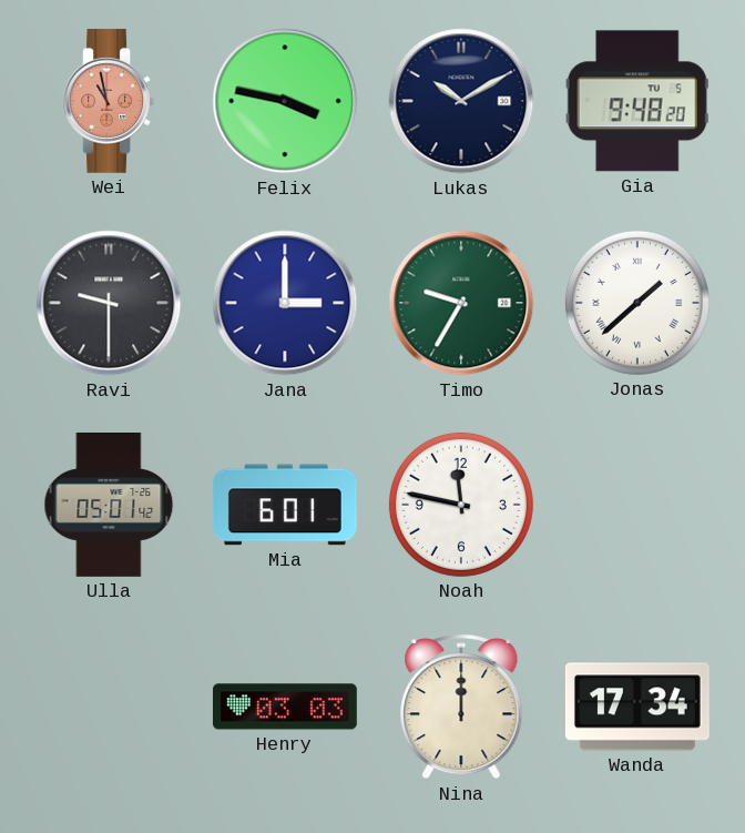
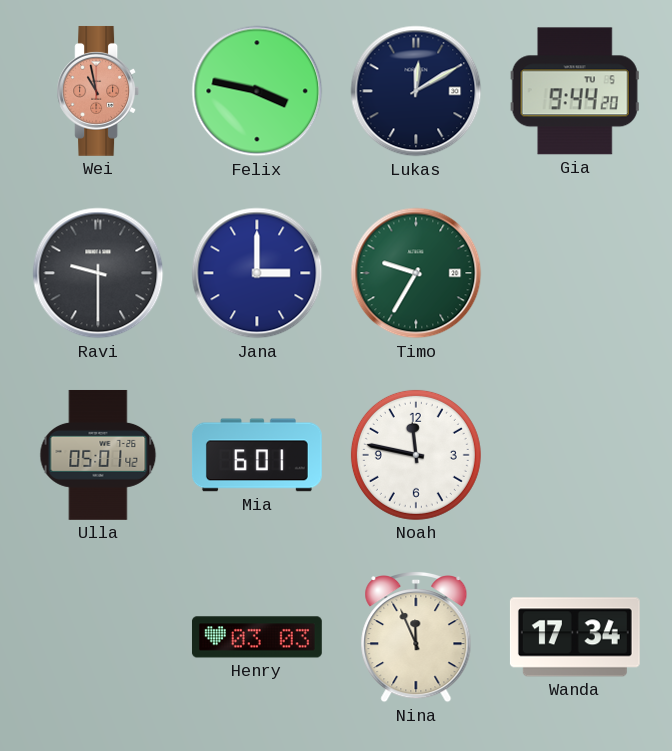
Lukas: 10:10 -> 12:10
Gia: 9:48 -> 9:44
Jonas: 1:38 -> none
Nina: 12:00 -> 11:56
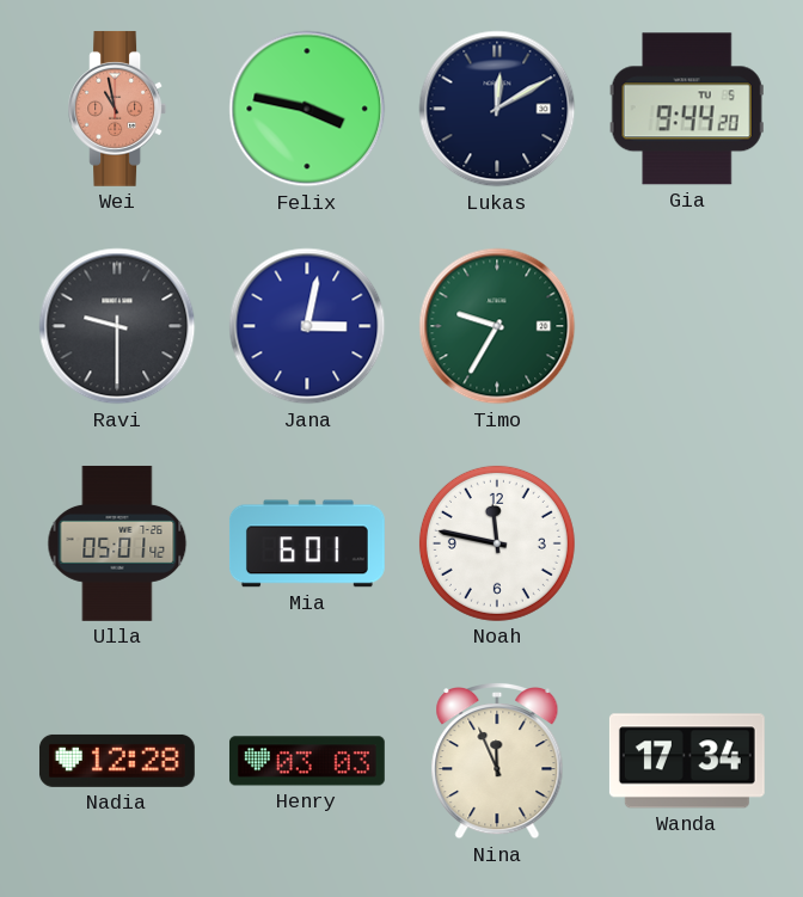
Jana: 3:00 -> 3:02
Nadia: none -> 12:28
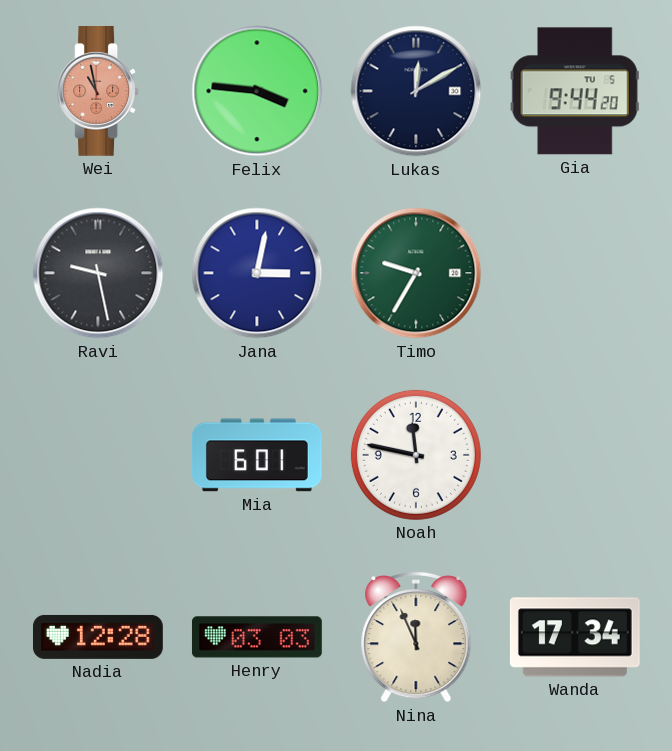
Felix: 3:47 -> 3:46
Ravi: 9:30 -> 9:28
Ulla: 05:01 -> none
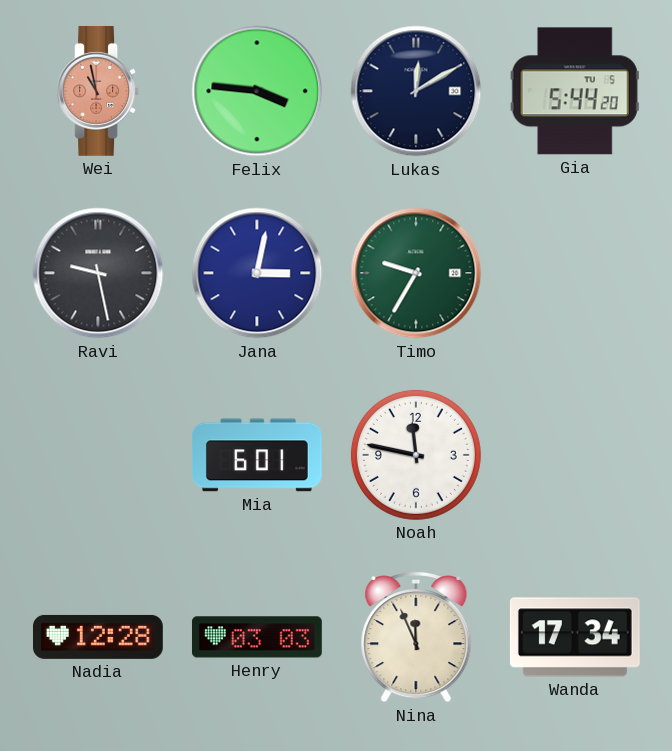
Gia: 9:44 -> 5:44
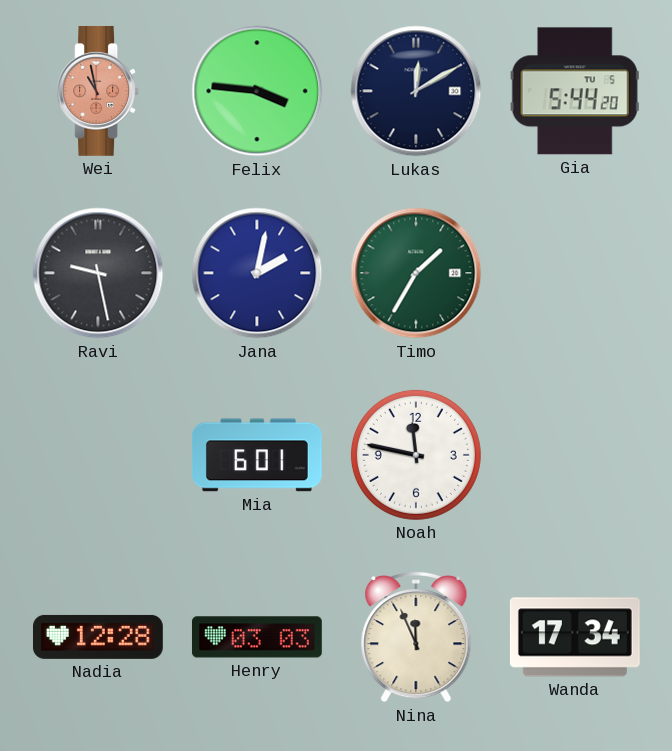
Jana: 3:02 -> 2:02
Timo: 9:35 -> 1:35
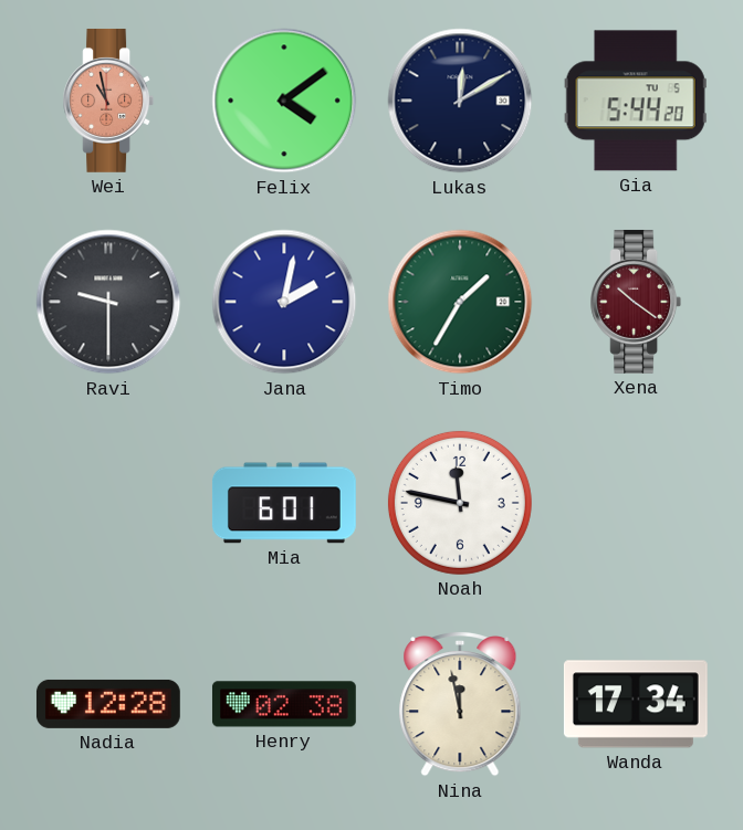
Felix: 3:46 -> 4:09
Ravi: 9:28 -> 9:30
Xena: none -> 10:21
Henry: 03:03 -> 02:38
Nina: 11:56 -> 11:58
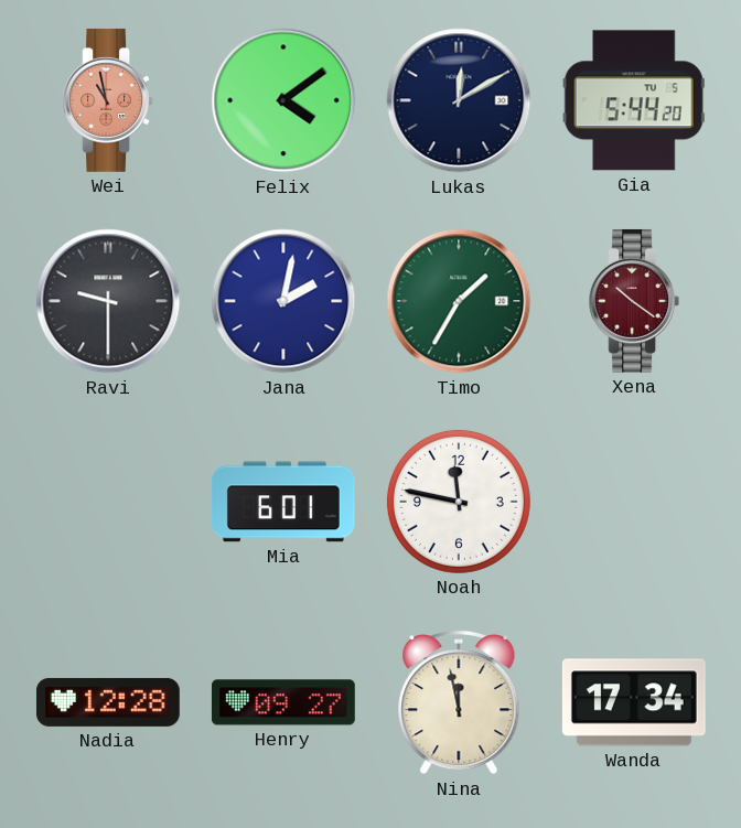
Henry: 02:38 -> 09:27
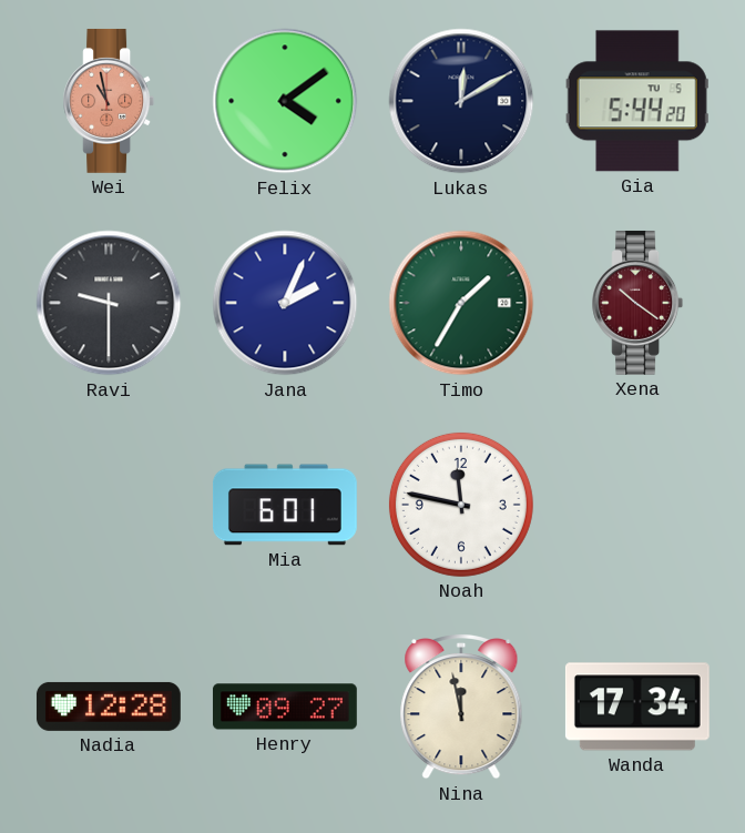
Jana: 2:02 -> 2:04
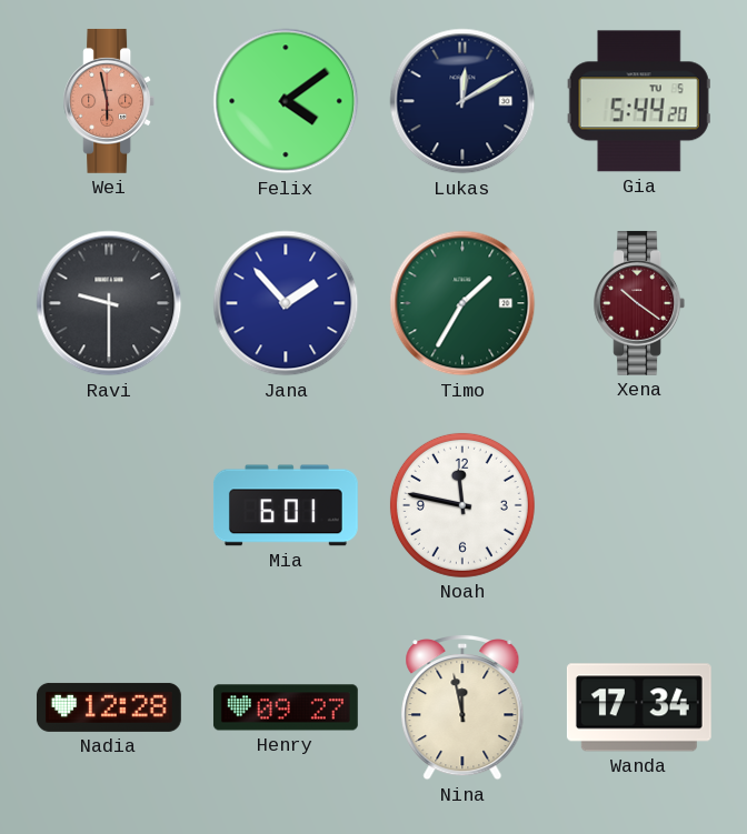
Wei: 10:58 -> 5:58
Jana: 2:04 -> 1:53
